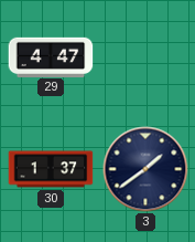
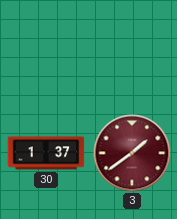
29: 4:47 -> none
3 dial: navy -> burgundy
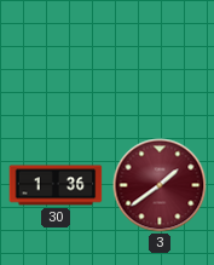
30: 1:37 -> 1:36
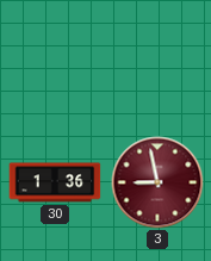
3: 1:39 -> 8:58
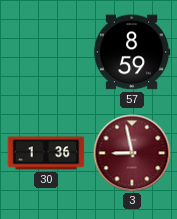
57: none -> 8:59
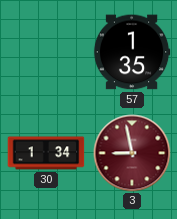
57: 8:59 -> 1:35
30: 1:36 -> 1:34
